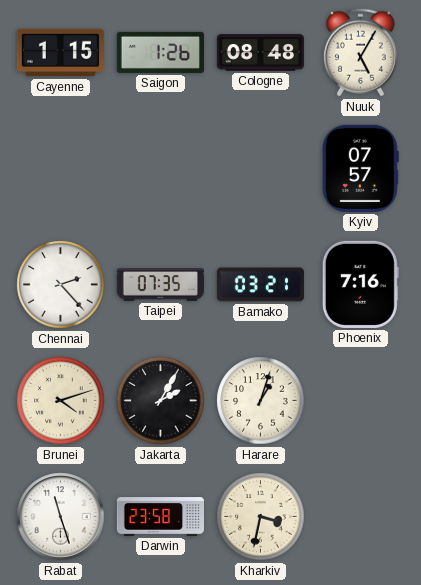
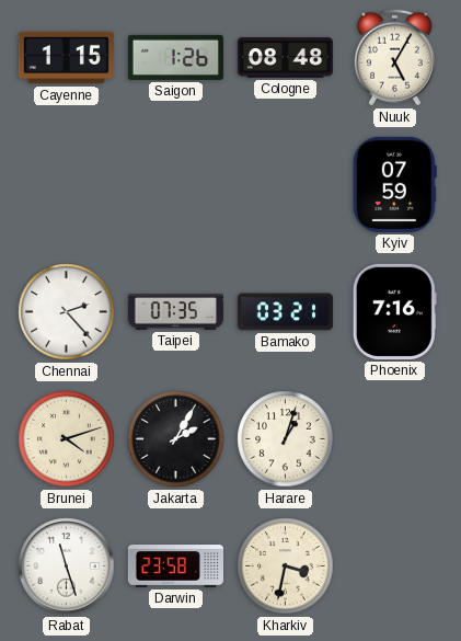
Kyiv: 07:57 -> 07:59
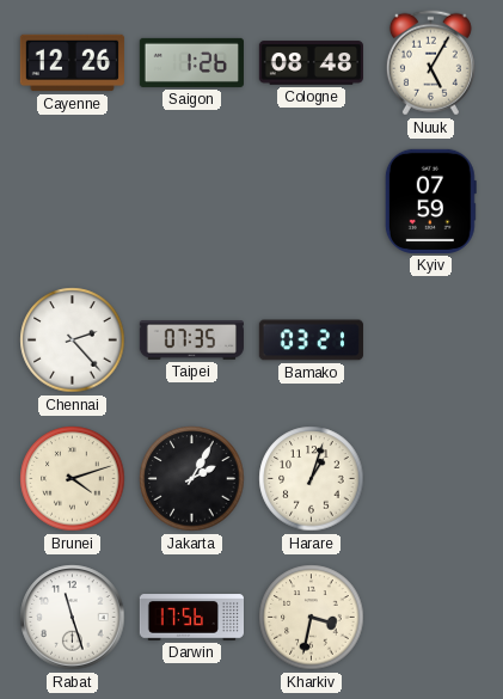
Cayenne: 1:15 -> 12:26
Phoenix: 7:16 -> none
Darwin: 23:58 -> 17:56
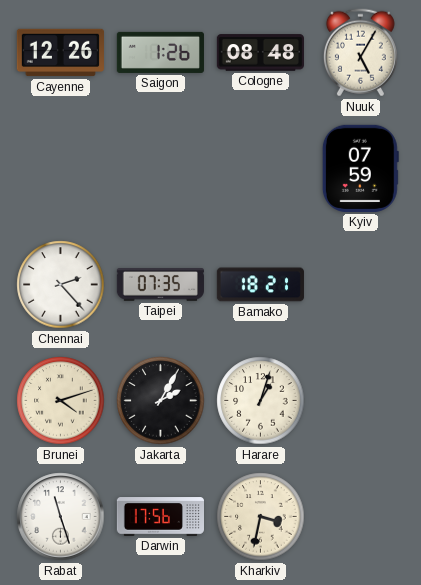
Bamako: 03:21 -> 18:21
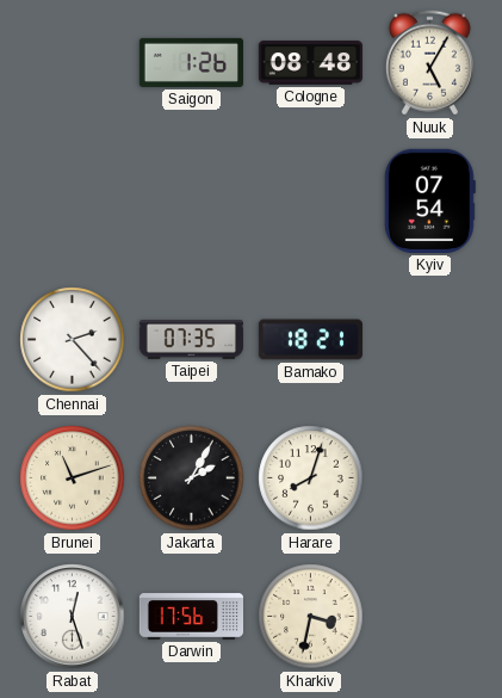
Cayenne: 12:26 -> none
Kyiv: 07:59 -> 07:54
Brunei: 4:12 -> 11:12
Harare: 1:03 -> 8:03
Rabat: 11:27 -> 12:27
